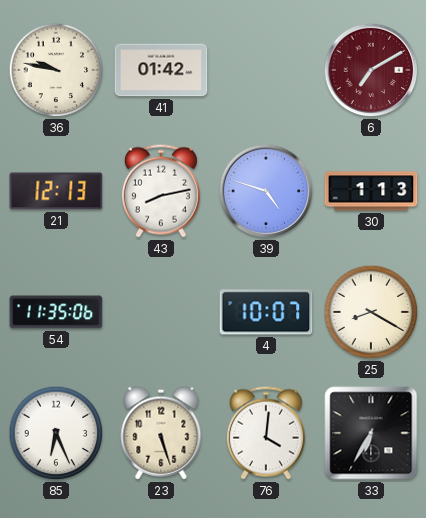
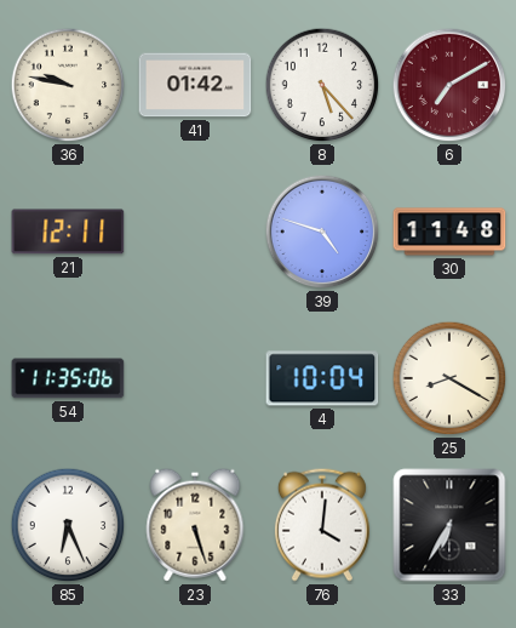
8: none -> 5:23
21: 12:13 -> 12:11
43: 8:13 -> none
30: 1:13 -> 11:48
4: 10:07 -> 10:04
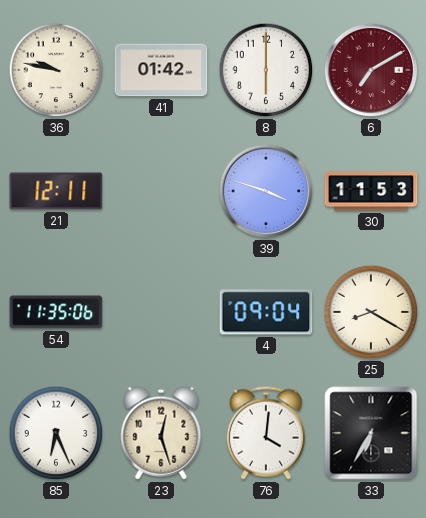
8: 5:23 -> 6:00
39: 4:48 -> 3:48
30: 11:48 -> 11:53
4: 10:04 -> 09:04
23: 5:27 -> 12:27
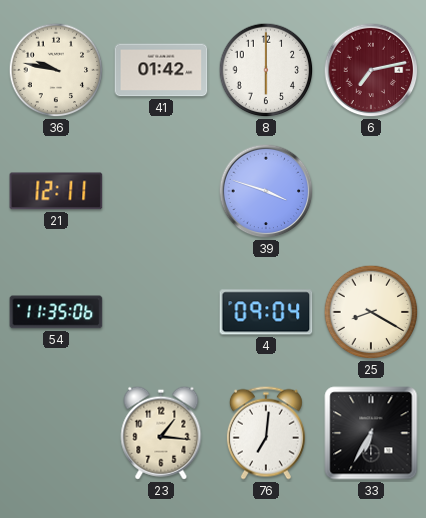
6: 7:10 -> 7:13
30: 11:53 -> none
85: 6:26 -> none
23: 12:27 -> 1:16
76: 4:01 -> 7:01
